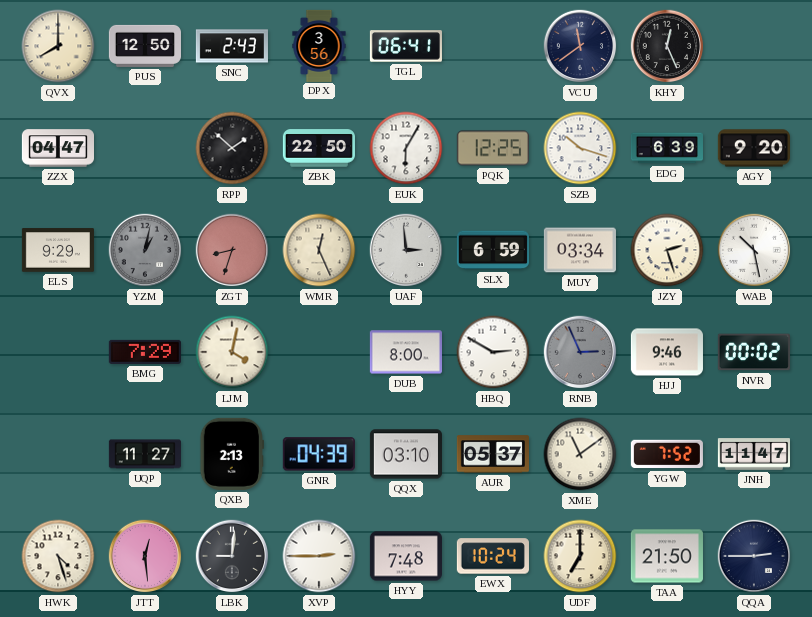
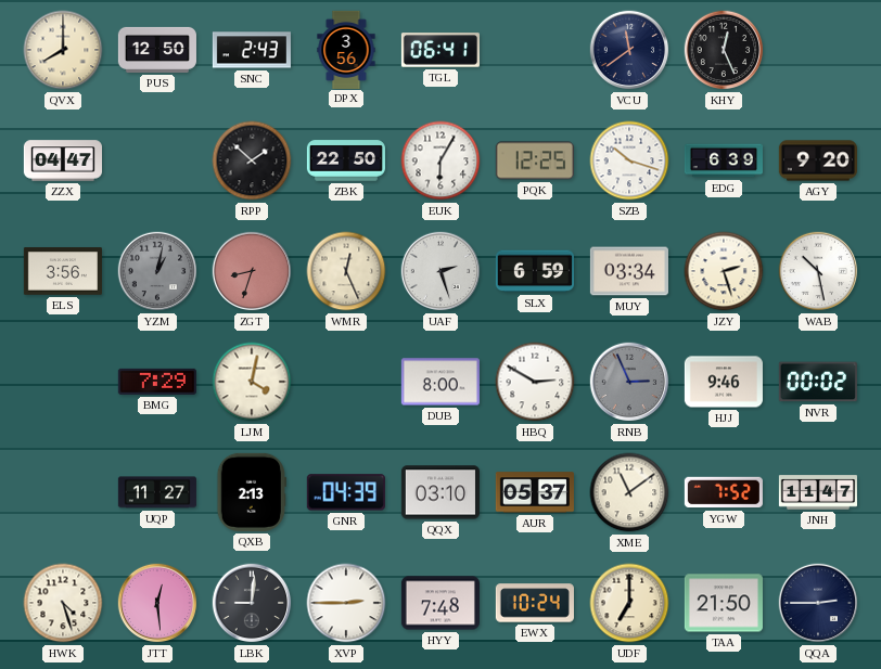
ELS: 9:29 -> 3:56
UAF: 2:59 -> 2:27
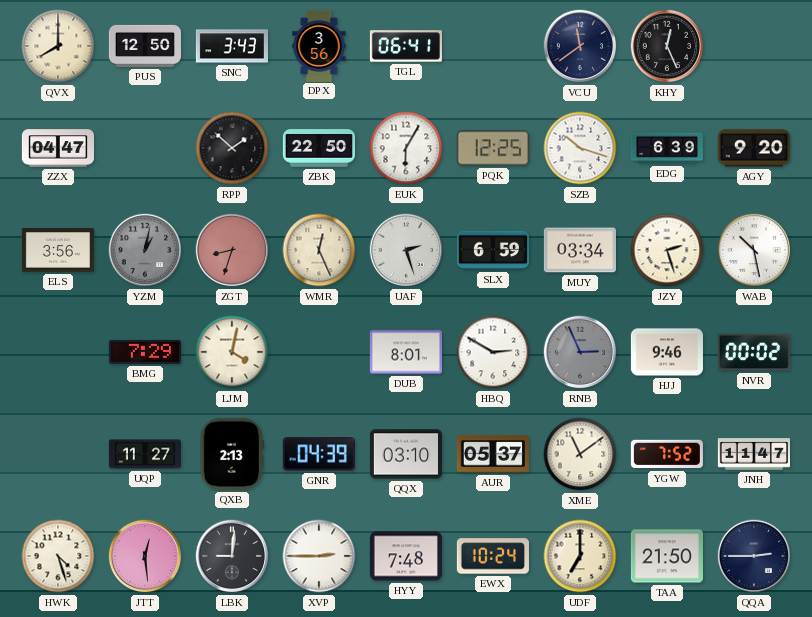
SNC: 2:43 -> 3:43
DUB: 8:00 -> 8:01
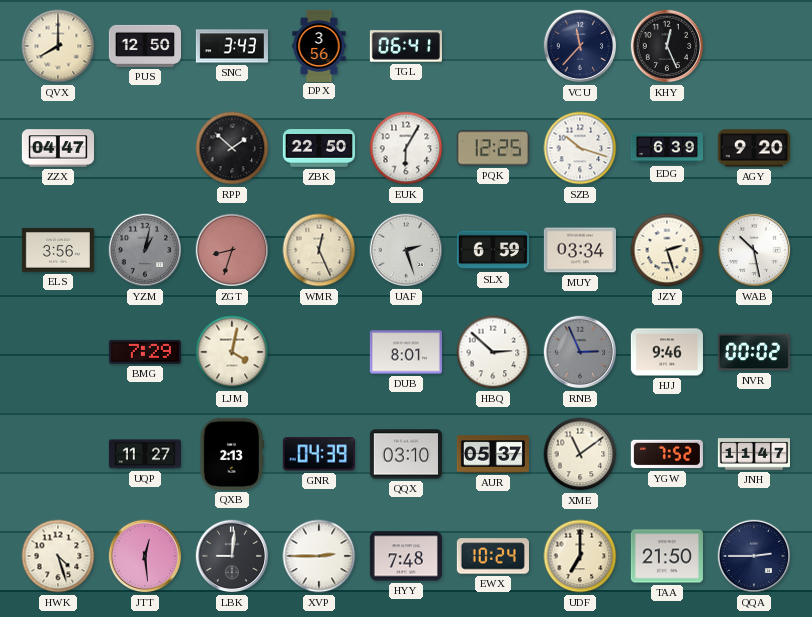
VCU: 11:39 -> 11:37
HBQ: 2:50 -> 2:52
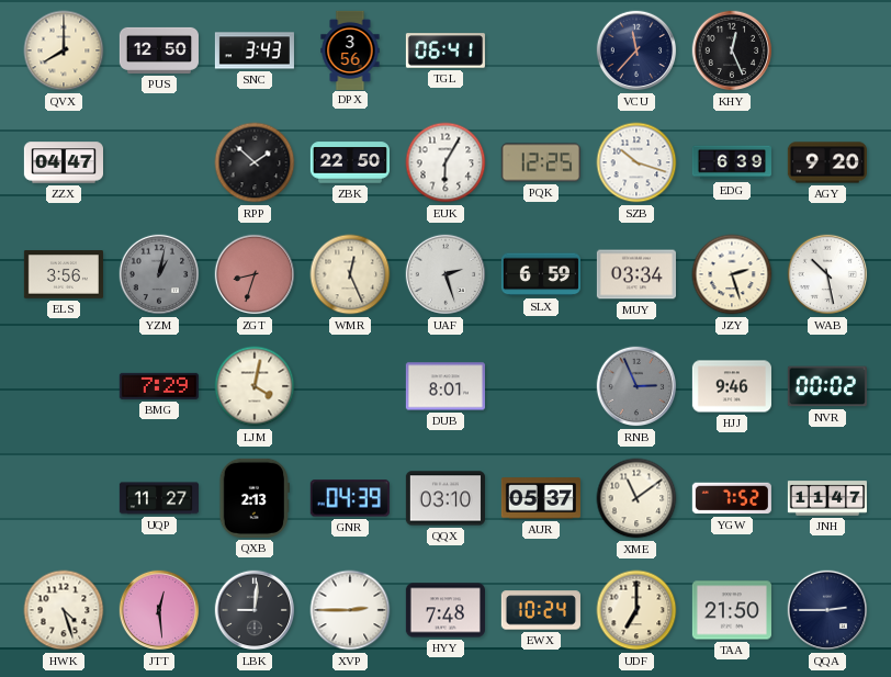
HBQ: 2:52 -> none
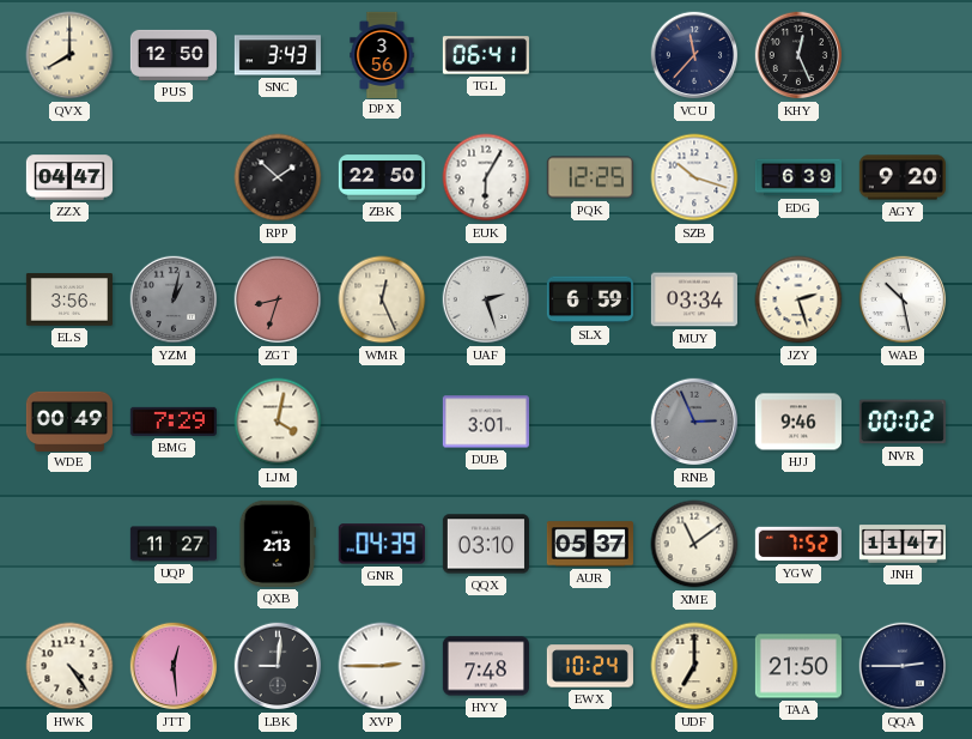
WDE: none -> 00:49
DUB: 8:01 -> 3:01
HWK: 4:27 -> 4:24
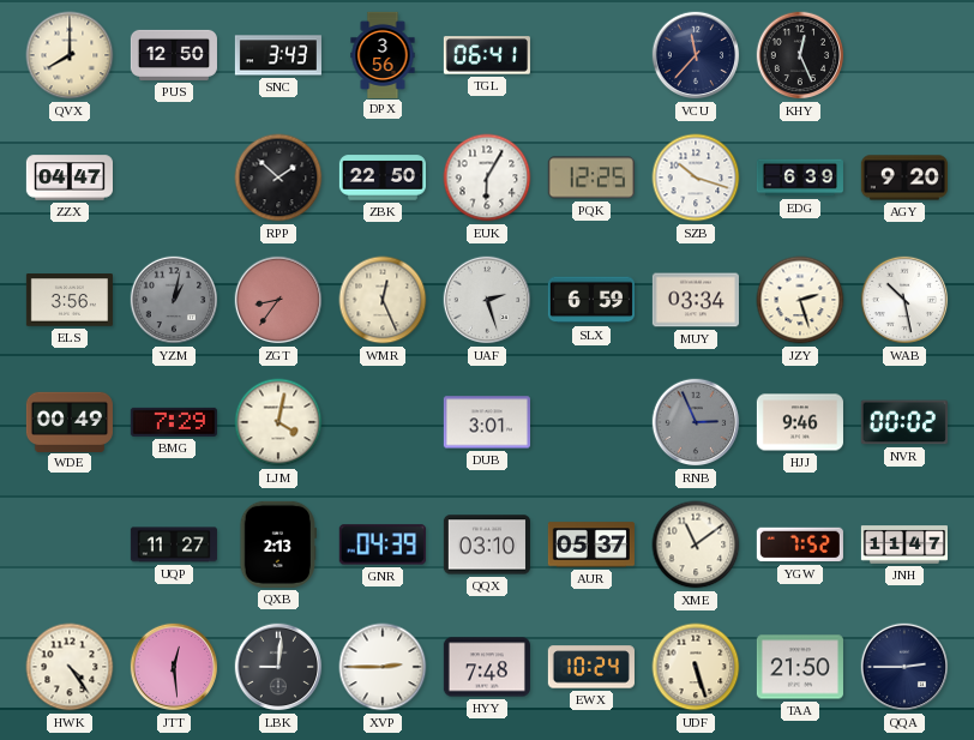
ZGT: 8:33 -> 8:36
UDF: 7:00 -> 5:27
